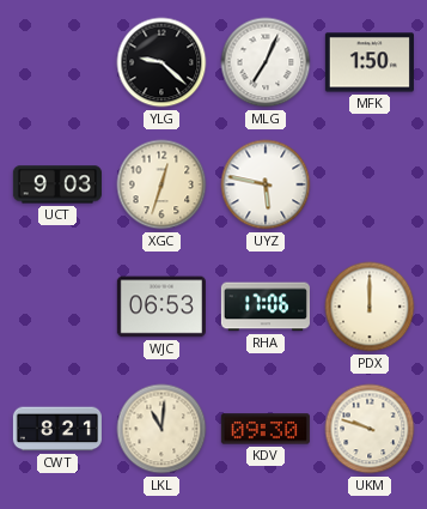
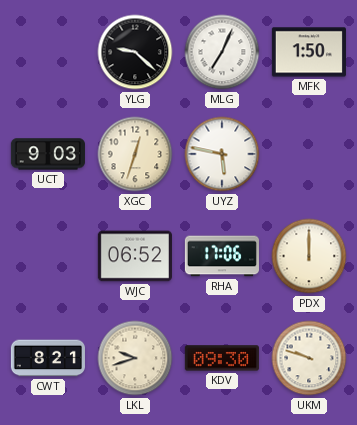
WJC: 06:53 -> 06:52
LKL: 11:01 -> 9:42
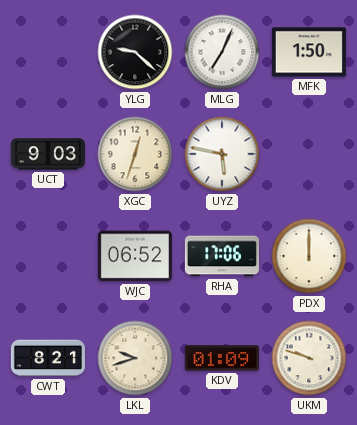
KDV: 09:30 -> 01:09
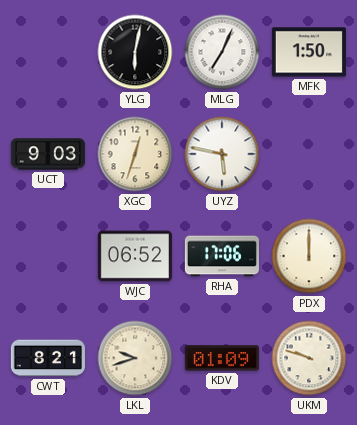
YLG: 9:22 -> 6:02
